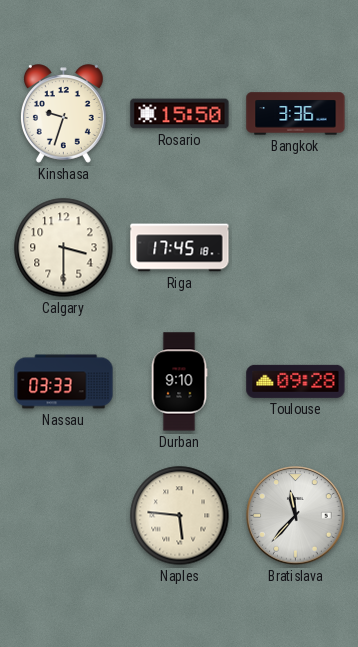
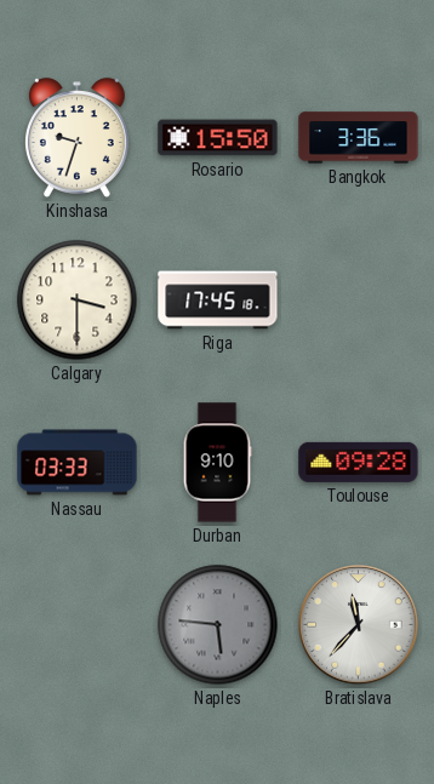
Naples dial: cream -> grey
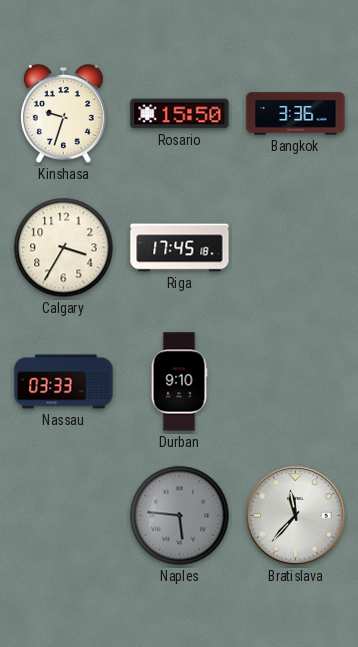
Calgary: 3:30 -> 3:35
Toulouse: 09:28 -> none
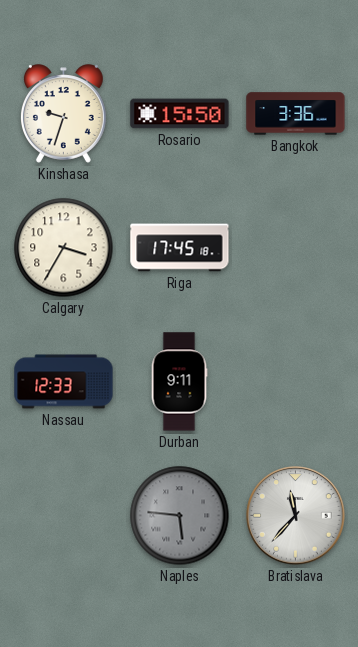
Nassau: 03:33 -> 12:33
Durban: 9:10 -> 9:11
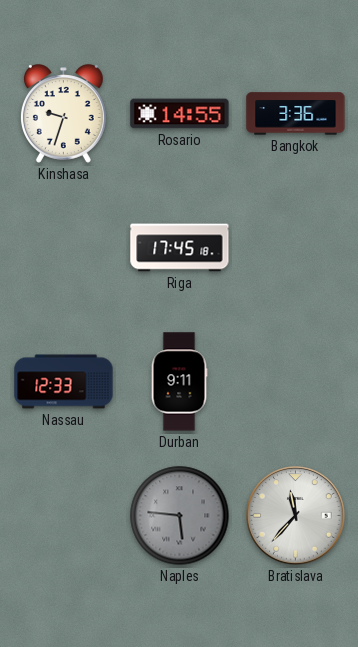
Rosario: 15:50 -> 14:55
Calgary: 3:35 -> none
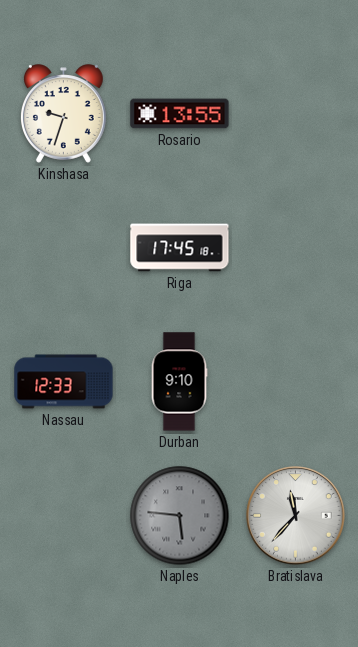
Rosario: 14:55 -> 13:55
Bangkok: 3:36 -> none
Durban: 9:11 -> 9:10
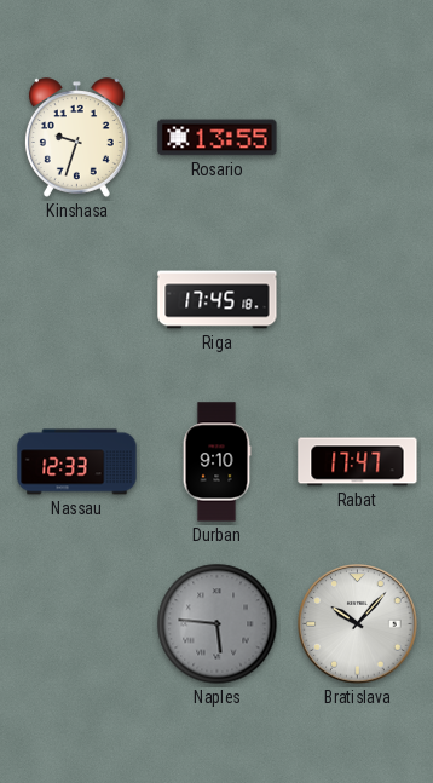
Rabat: none -> 17:47
Bratislava: 11:37 -> 10:07
